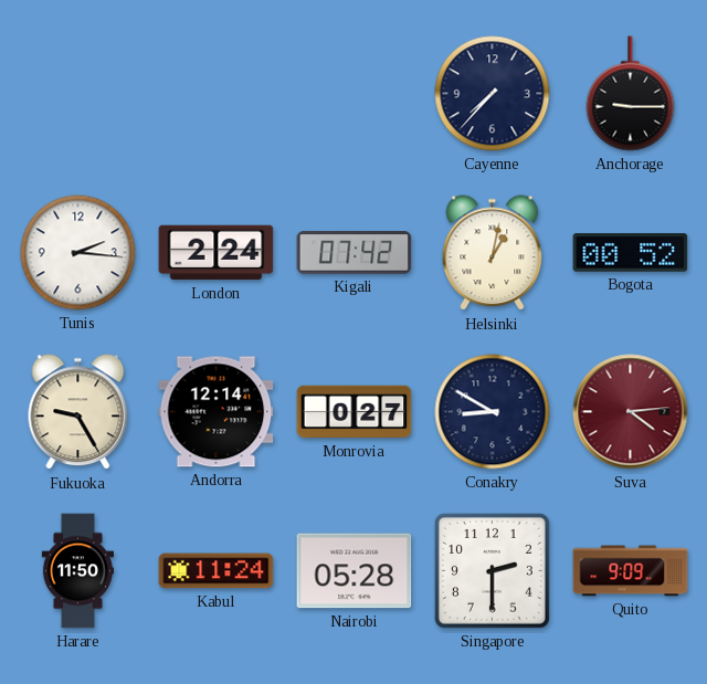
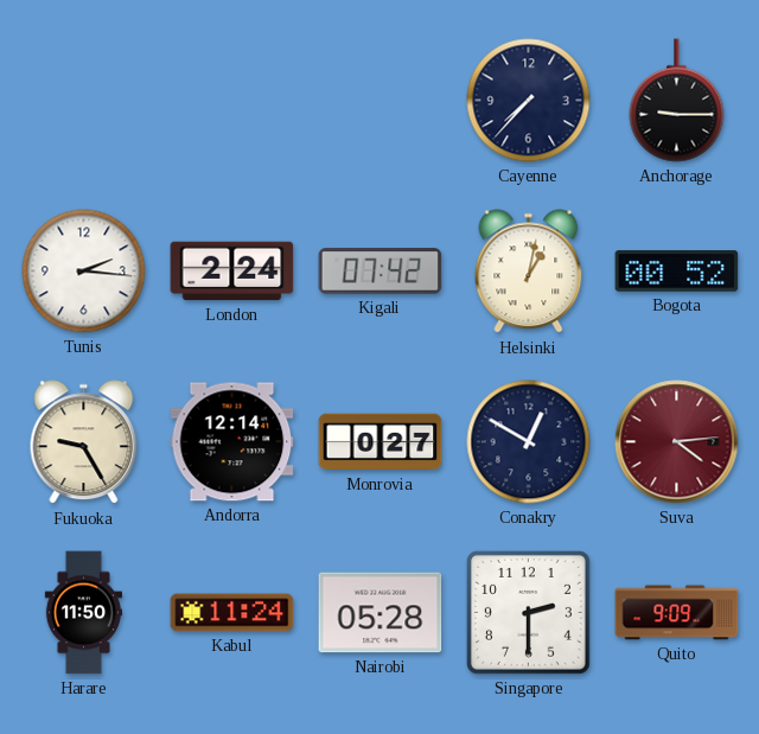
Conakry: 8:50 -> 12:50
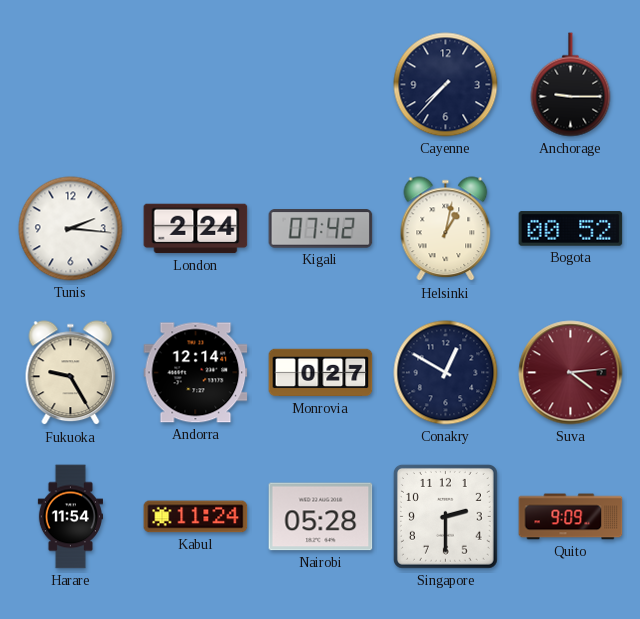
Harare: 11:50 -> 11:54
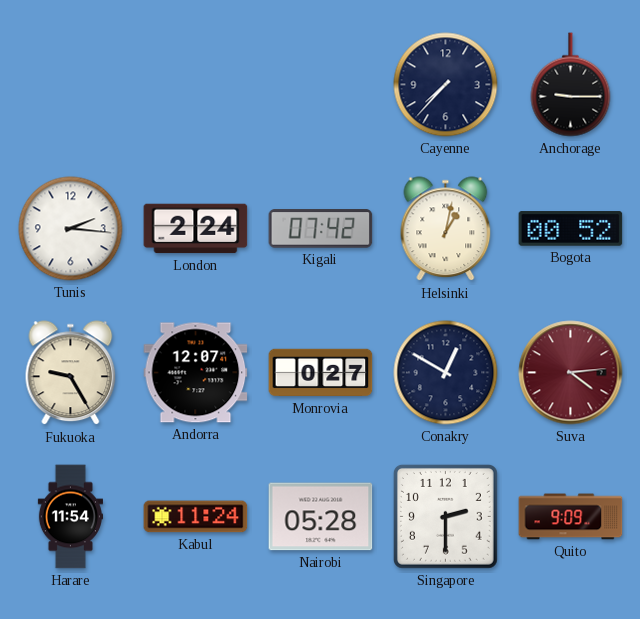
Andorra: 12:14 -> 12:07
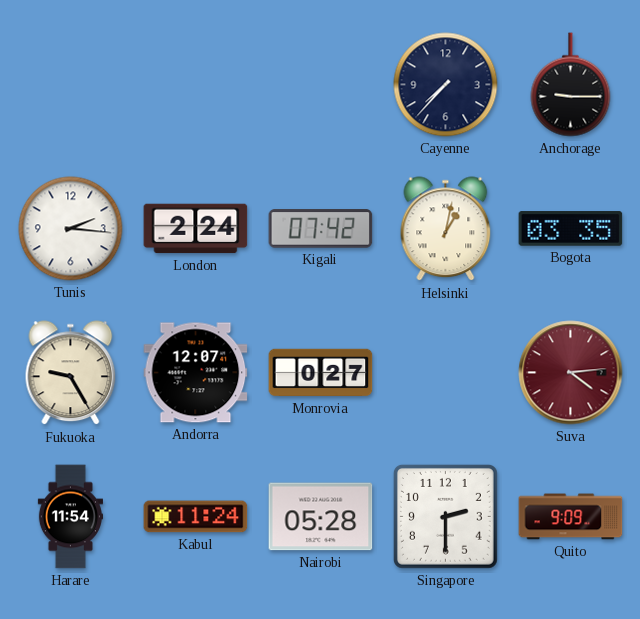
Bogota: 00:52 -> 03:35
Conakry: 12:50 -> none
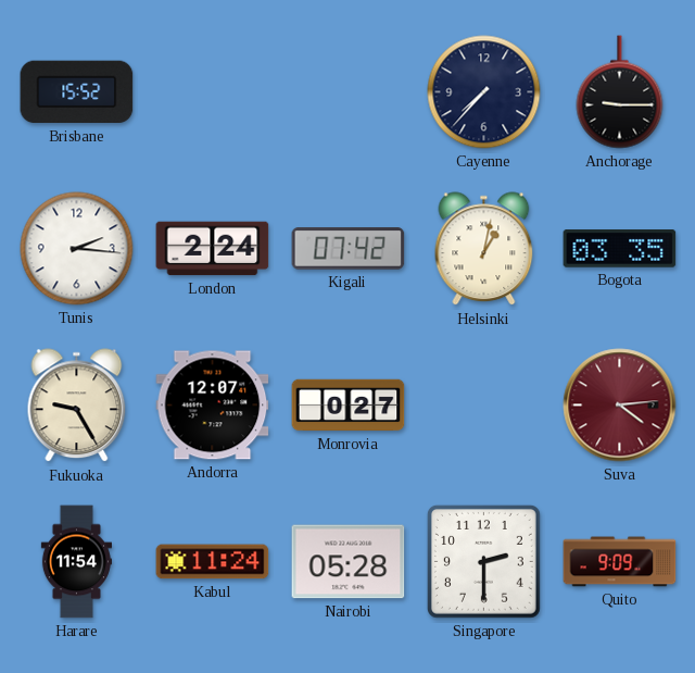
Brisbane: none -> 15:52
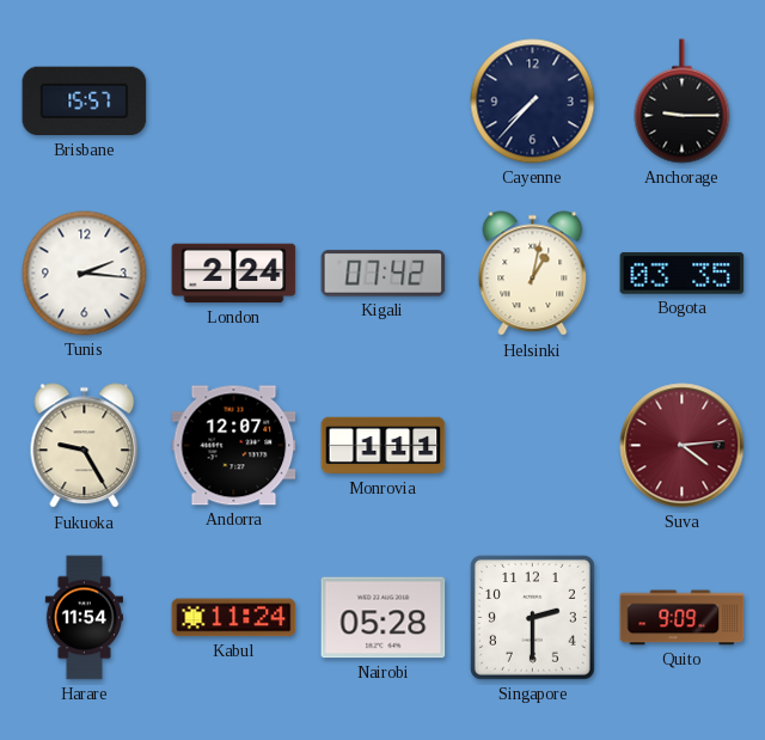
Brisbane: 15:52 -> 15:57
Monrovia: 0:27 -> 1:11
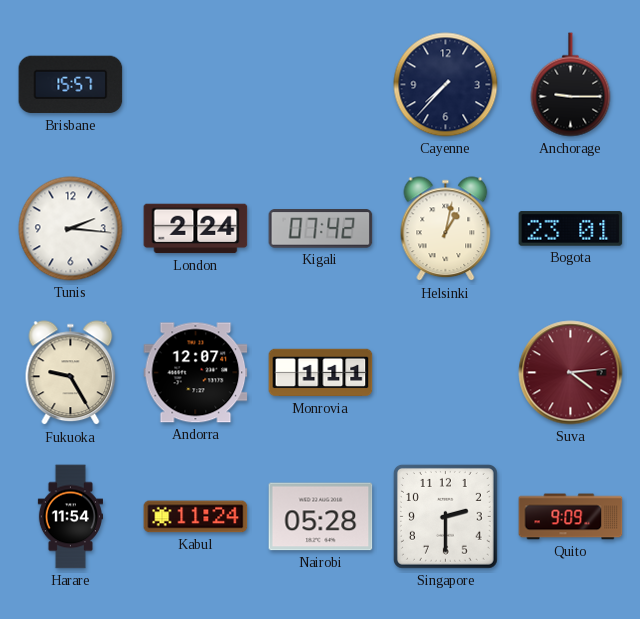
Bogota: 03:35 -> 23:01
